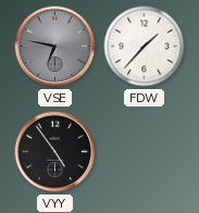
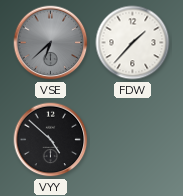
VSE: 6:47 -> 6:38
VYY: 4:54 -> 4:52
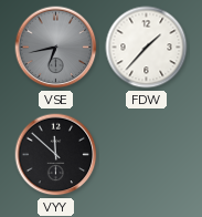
VSE: 6:38 -> 6:43
VYY: 4:52 -> 11:52
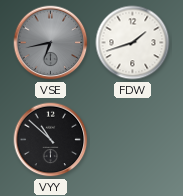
FDW: 1:37 -> 1:42
VYY: 11:52 -> 10:52
